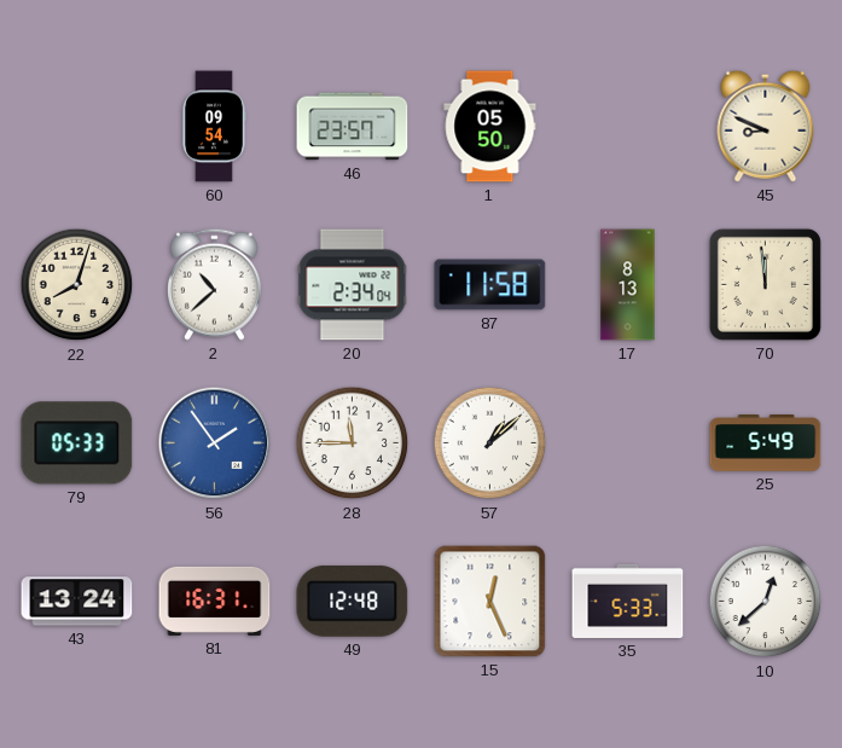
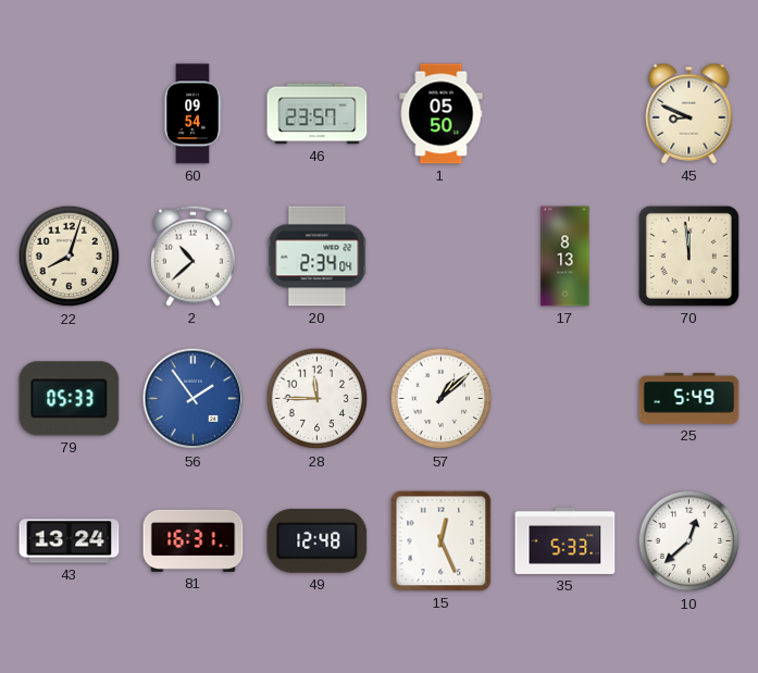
87: 11:58 -> none
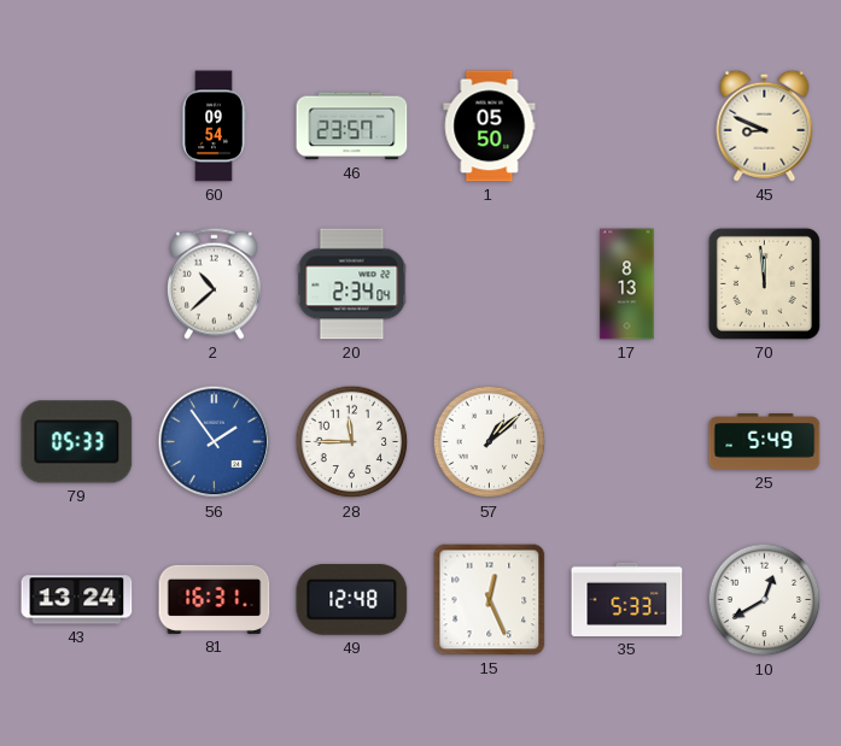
22: 8:03 -> none
10: 12:38 -> 12:40
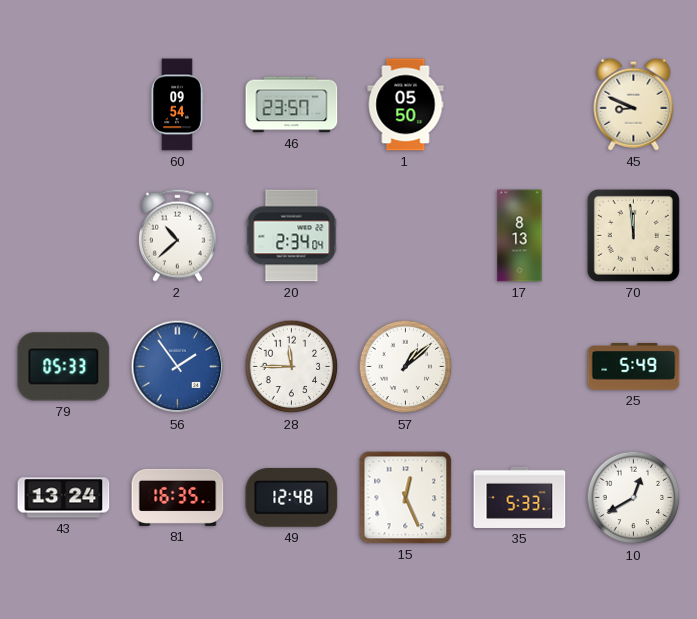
81: 16:31 -> 16:35
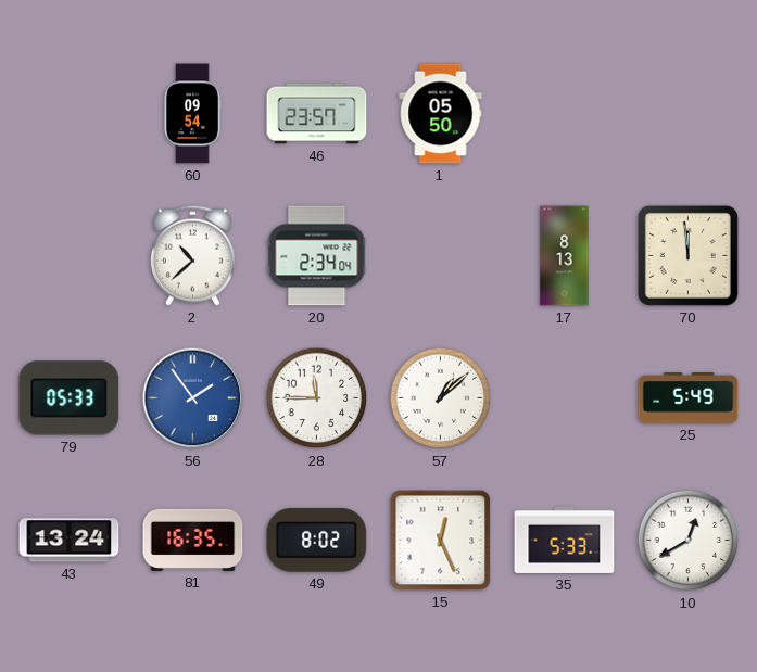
45: 8:49 -> none
49: 12:48 -> 8:02
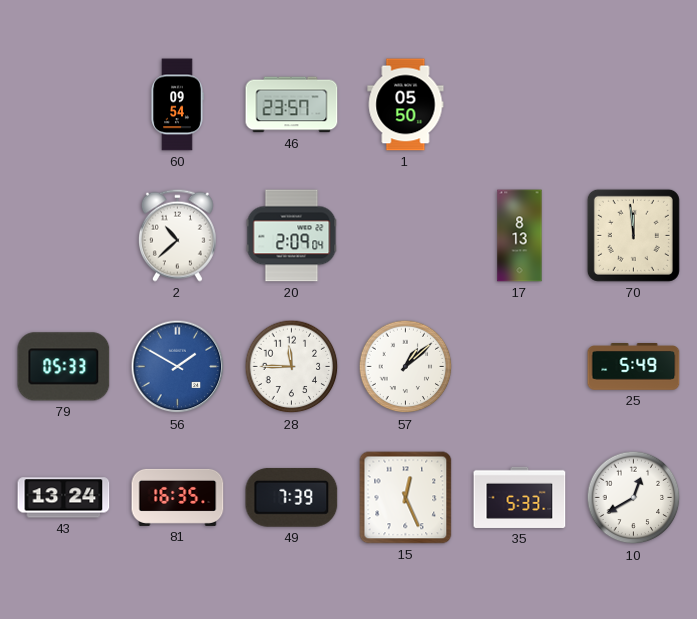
20: 2:34 -> 2:09
56: 1:54 -> 1:50
49: 8:02 -> 7:39
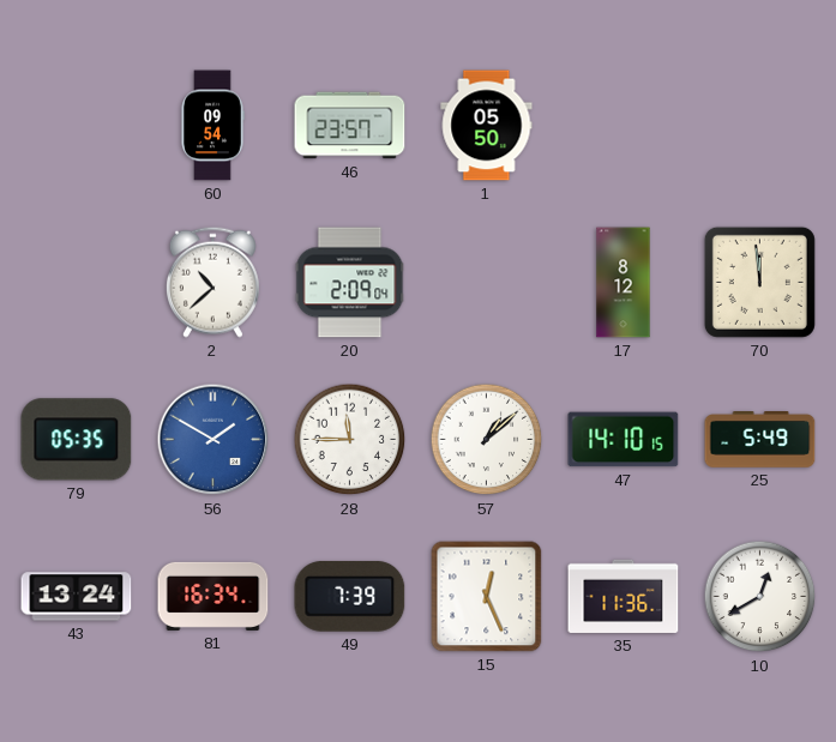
17: 8:13 -> 8:12
79: 05:33 -> 05:35
47: none -> 14:10
81: 16:35 -> 16:34
35: 5:33 -> 11:36
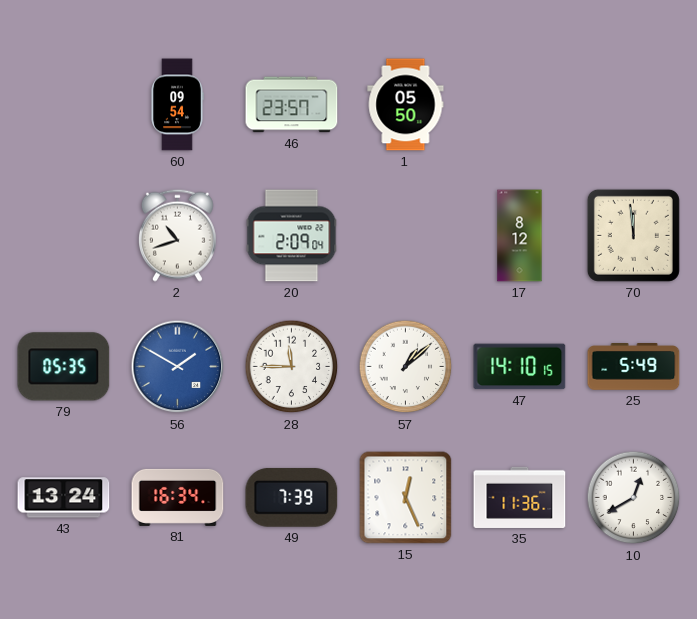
2: 10:38 -> 10:42
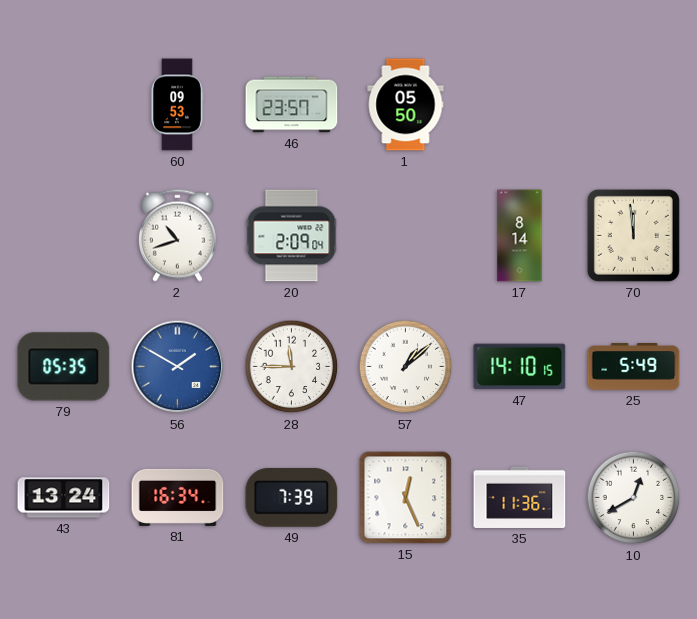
60: 09:54 -> 09:53
17: 8:12 -> 8:14
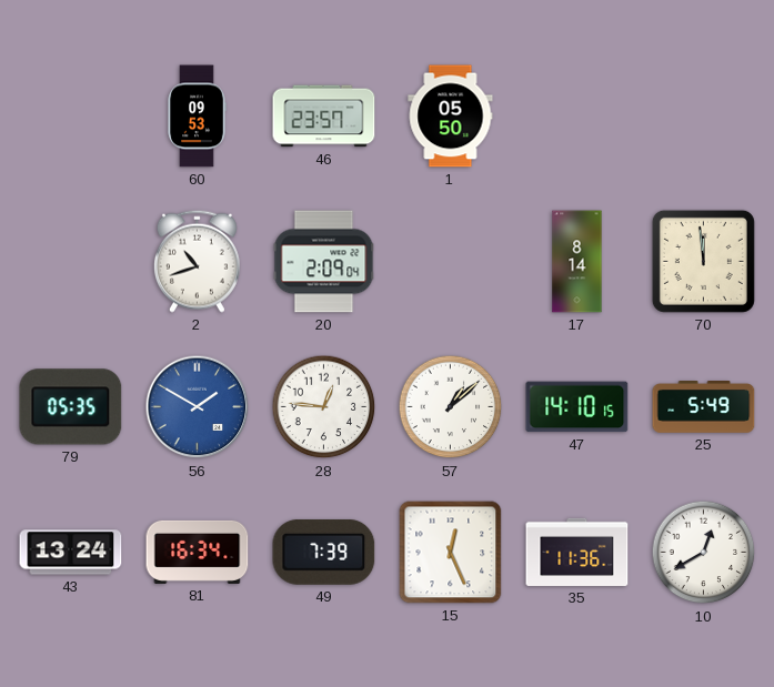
28: 11:45 -> 12:46
